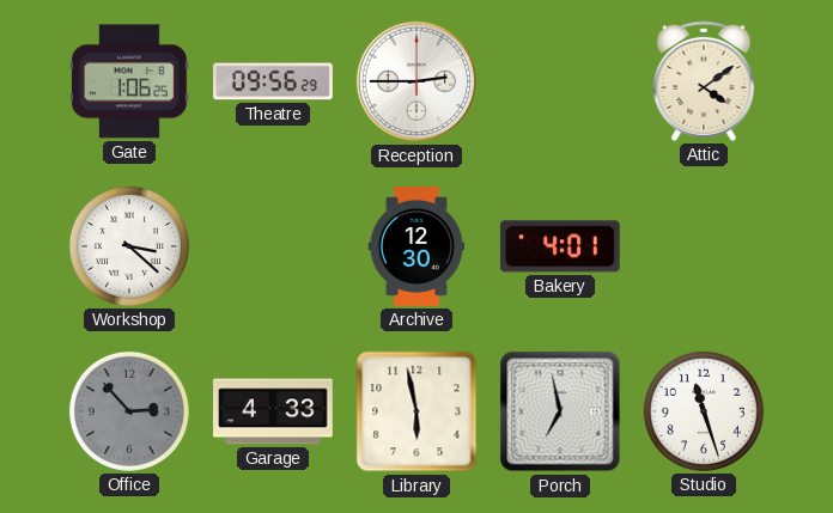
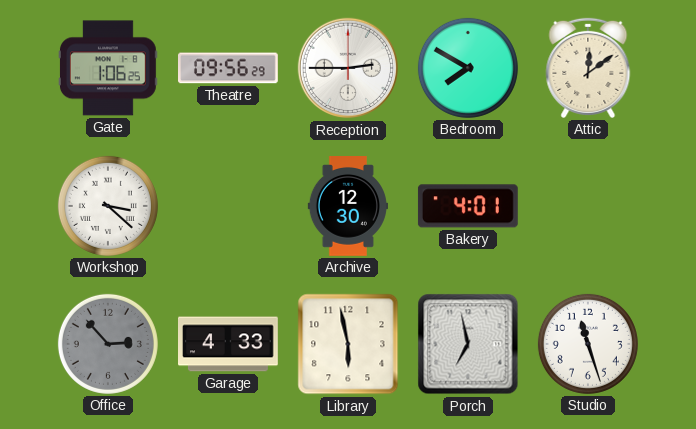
Bedroom: none -> 7:50
Attic: 4:09 -> 12:09
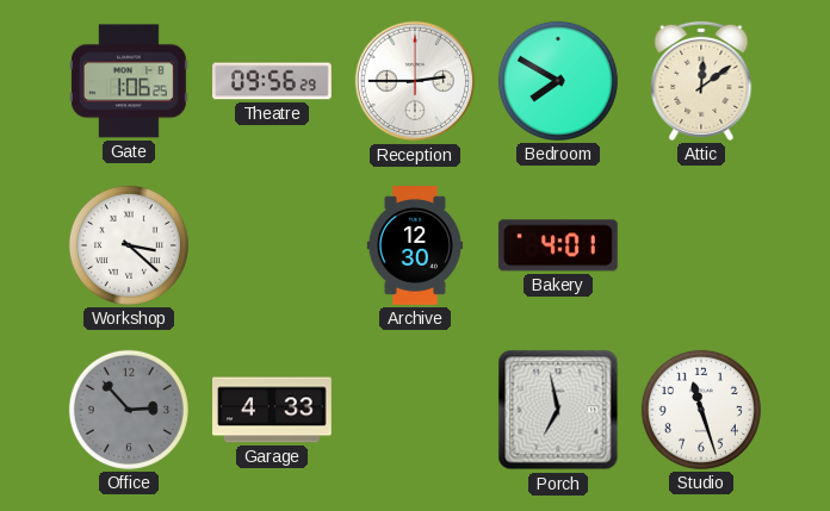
Library: 5:58 -> none
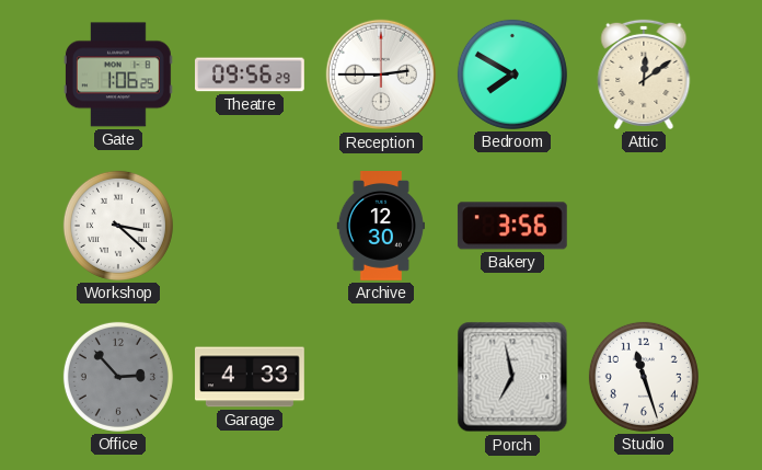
Bakery: 4:01 -> 3:56
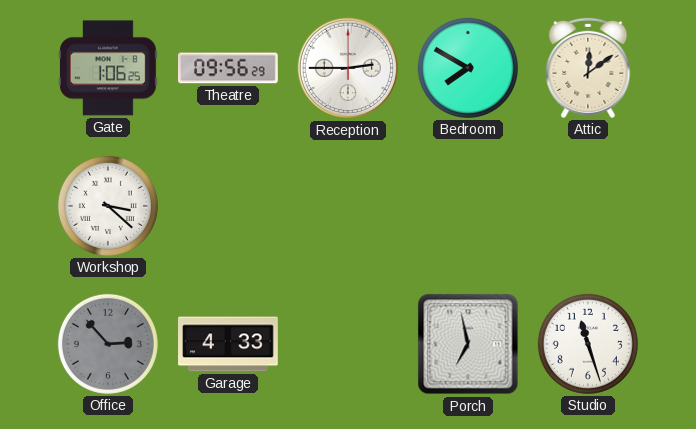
Archive: 12:30 -> none
Bakery: 3:56 -> none
